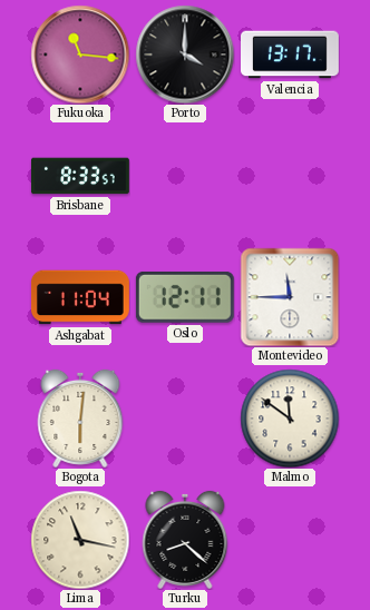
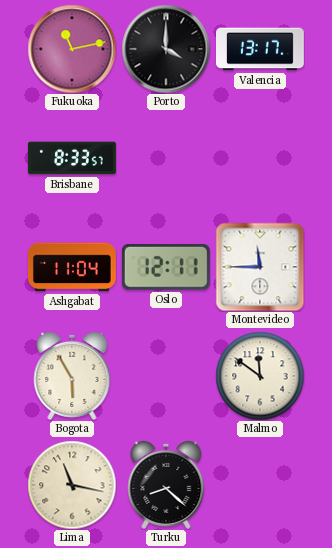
Fukuoka: 11:16 -> 11:13
Bogota: 6:01 -> 5:55
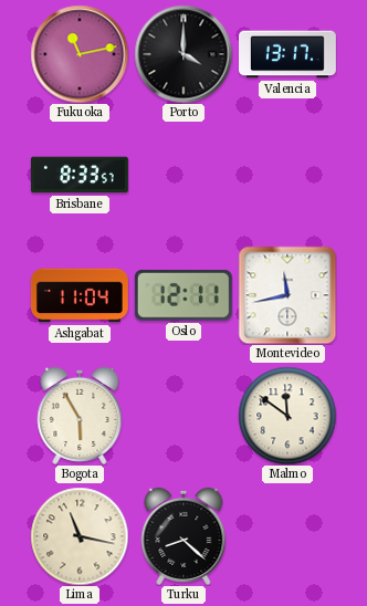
Montevideo: 11:45 -> 11:43
